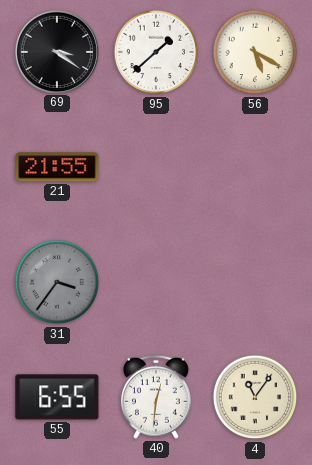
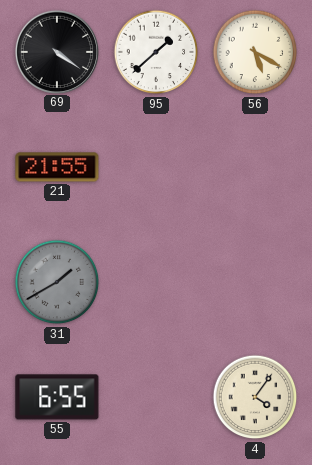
69: 3:21 -> 4:21
31: 3:36 -> 1:40
40: 12:31 -> none
4: 11:06 -> 4:06
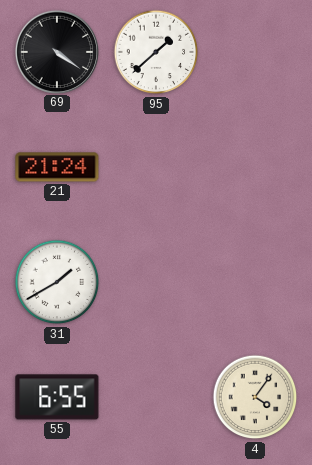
56: 5:20 -> none
21: 21:55 -> 21:24
31 dial: grey -> white
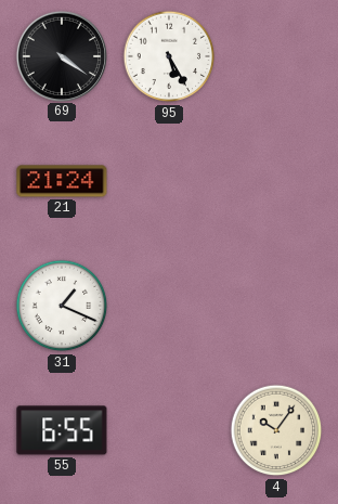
95: 1:38 -> 5:25
31: 1:40 -> 1:19
4: 4:06 -> 10:06
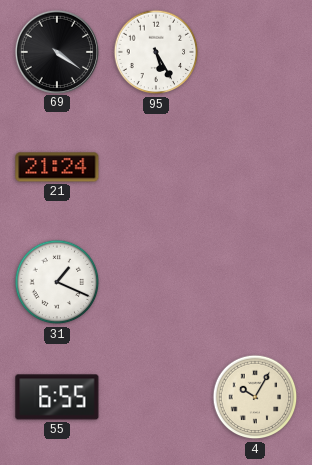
4: 10:06 -> 10:05
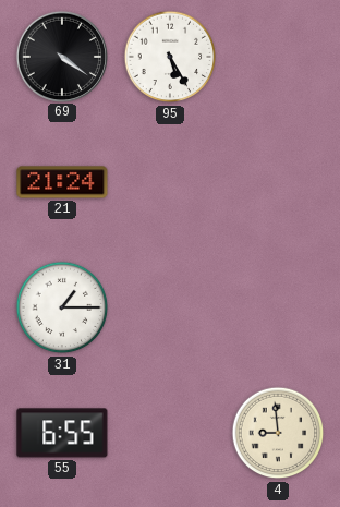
31: 1:19 -> 1:15
4: 10:05 -> 8:59
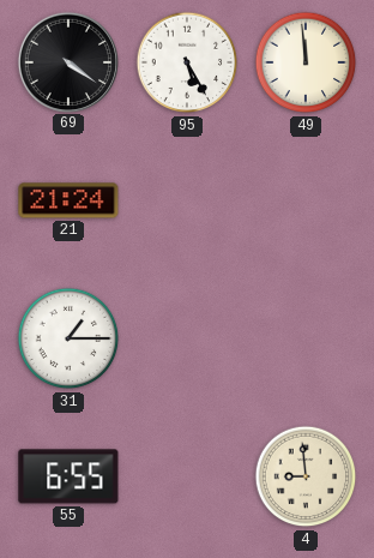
49: none -> 11:59
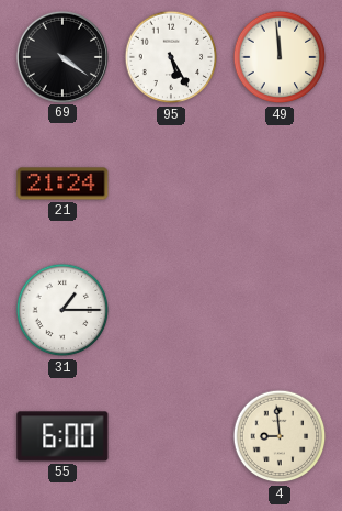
55: 6:55 -> 6:00
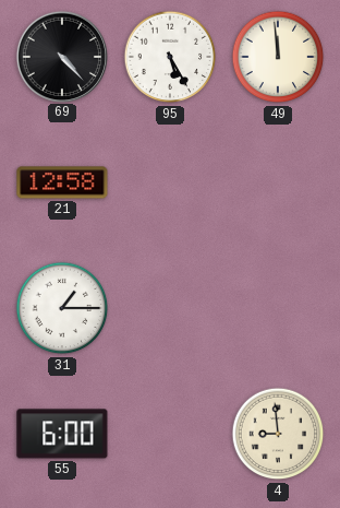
69: 4:21 -> 4:23
21: 21:24 -> 12:58
